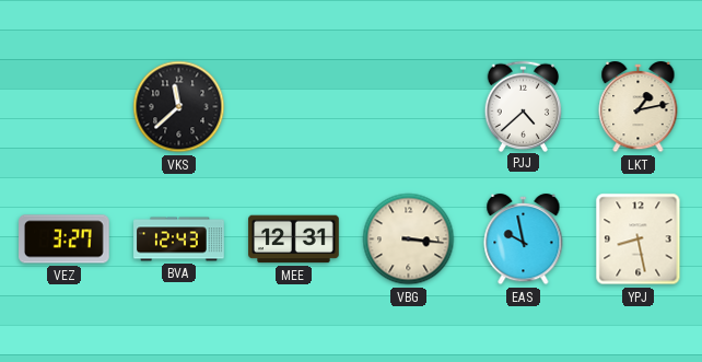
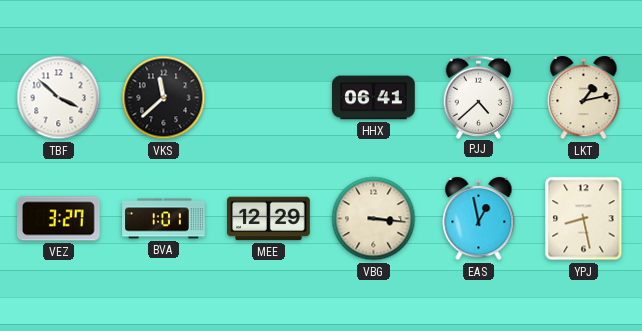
TBF: none -> 3:52
HHX: none -> 06:41
BVA: 12:43 -> 1:01
MEE: 12:31 -> 12:29
EAS: 9:58 -> 12:58
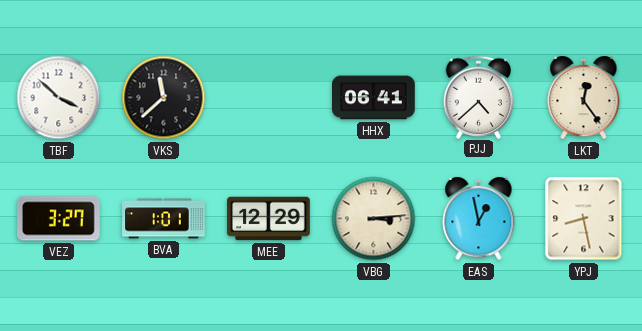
LKT: 1:13 -> 12:24
VBG: 3:16 -> 3:14
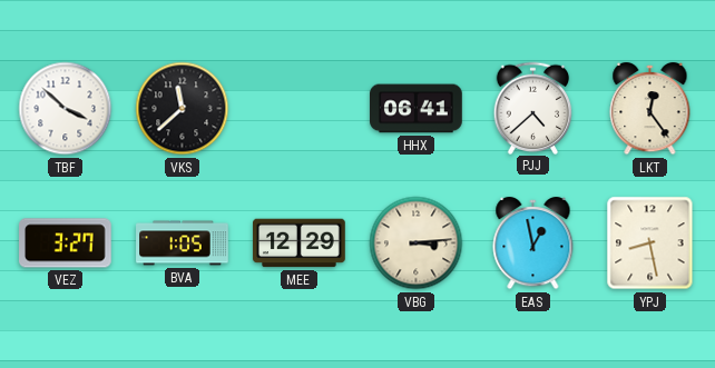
BVA: 1:01 -> 1:05
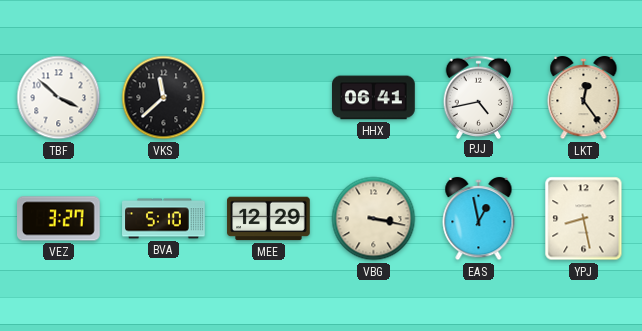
PJJ: 4:38 -> 4:43
BVA: 1:05 -> 5:10
VBG: 3:14 -> 3:17
